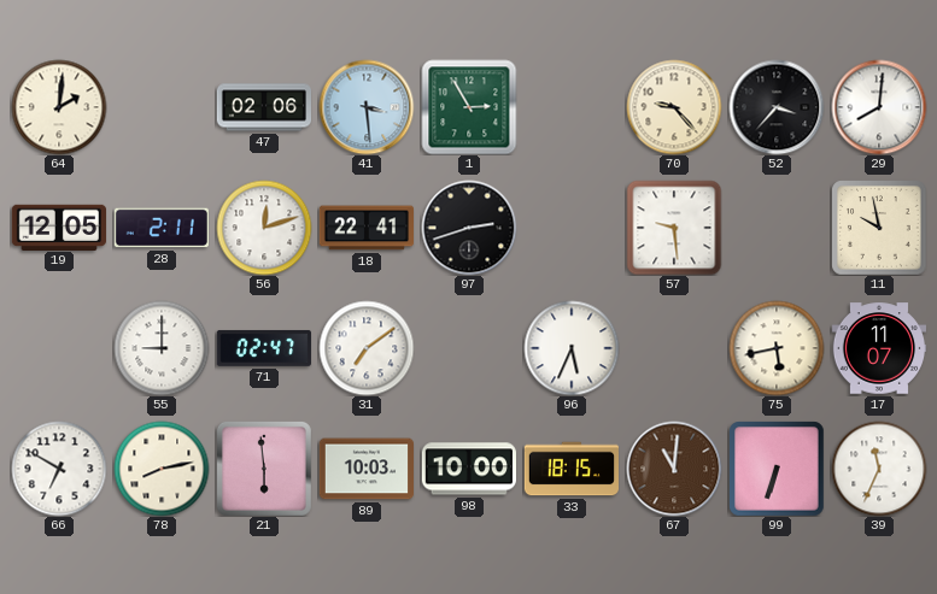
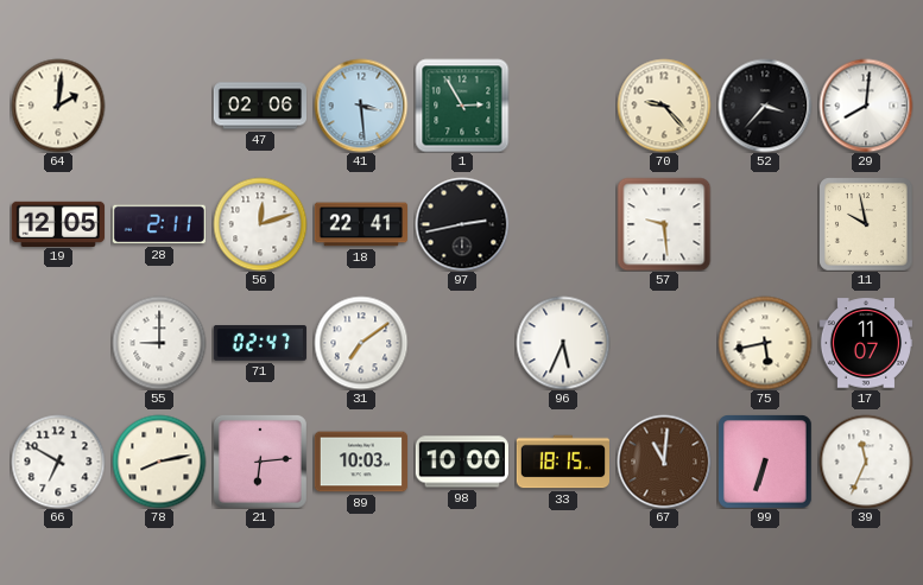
97: 2:42 -> 2:43
21: 5:59 -> 6:14
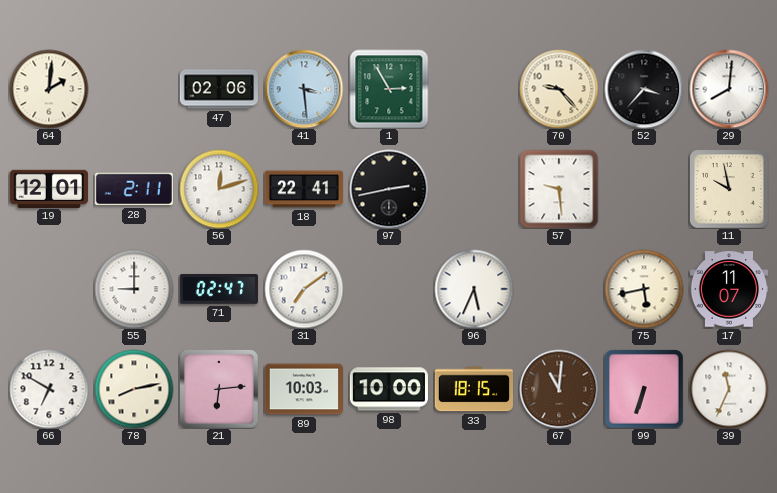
19: 12:05 -> 12:01
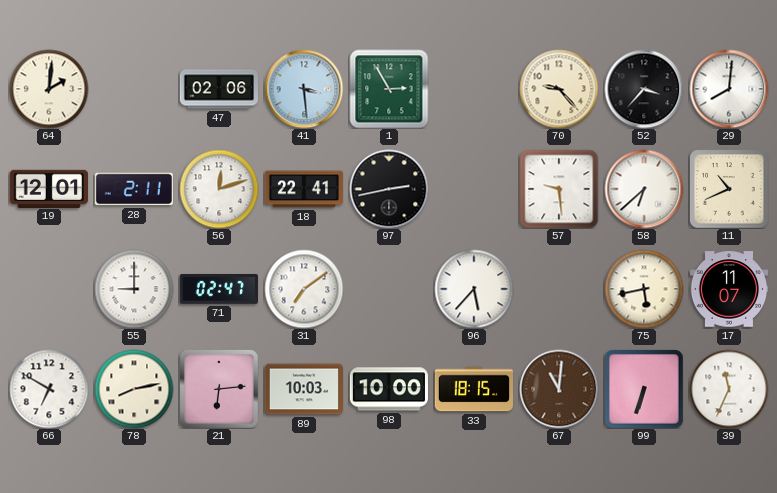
58: none -> 6:38
11: 9:58 -> 10:41
96: 5:34 -> 5:37
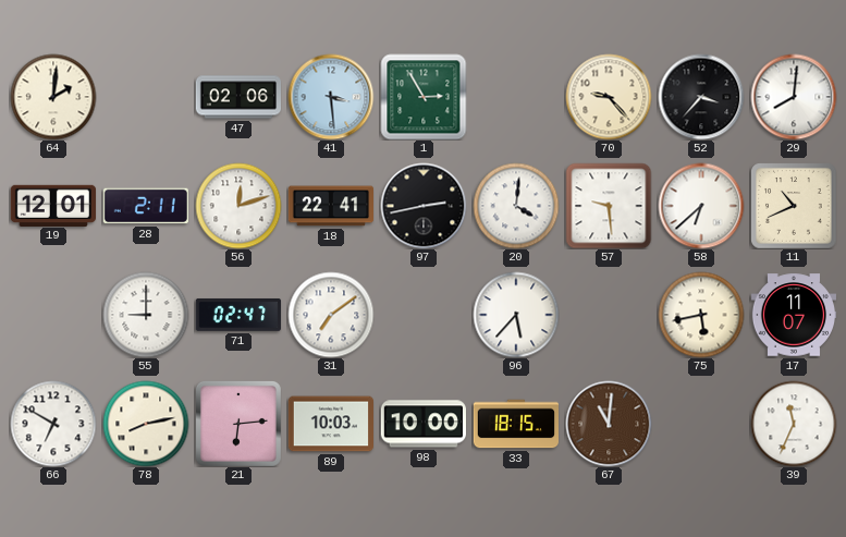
20: none -> 4:01
99: 6:33 -> none
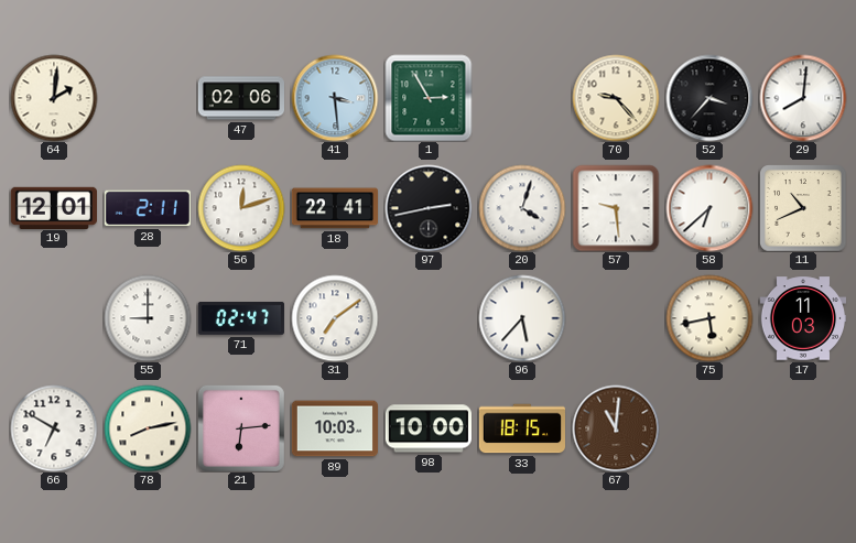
20: 4:01 -> 4:03
17: 11:07 -> 11:03
39: 11:34 -> none
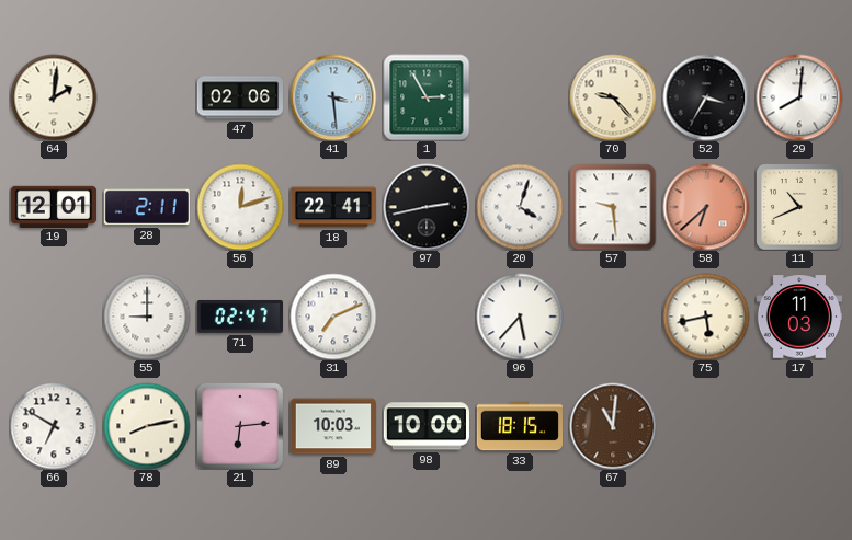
52: 3:37 -> 3:35
58 dial: white -> salmon
31: 7:09 -> 7:11
